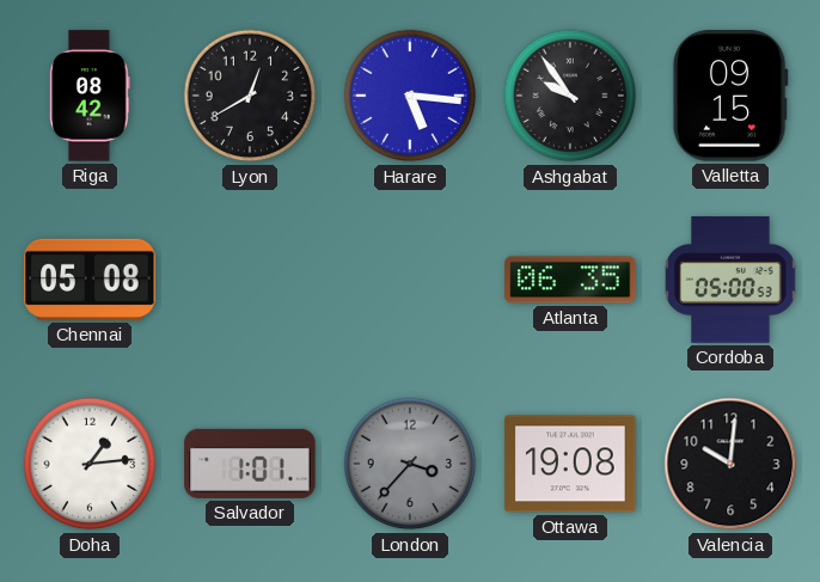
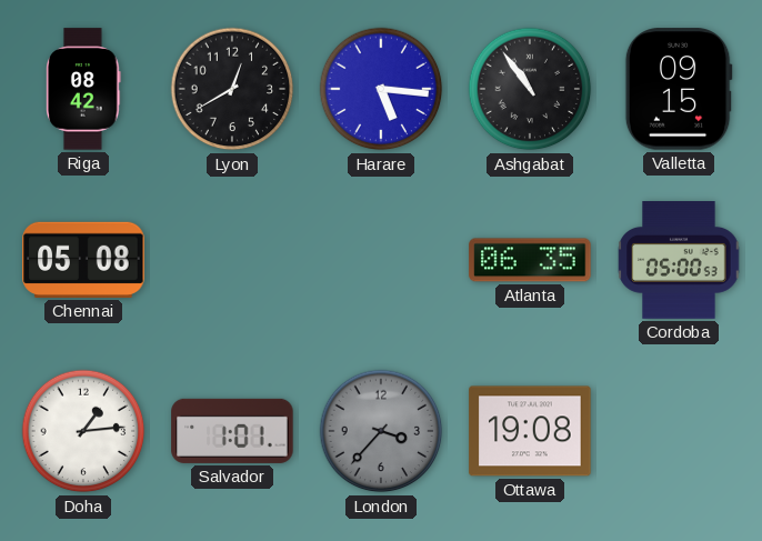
Ashgabat: 9:54 -> 10:54
Valencia: 10:01 -> none
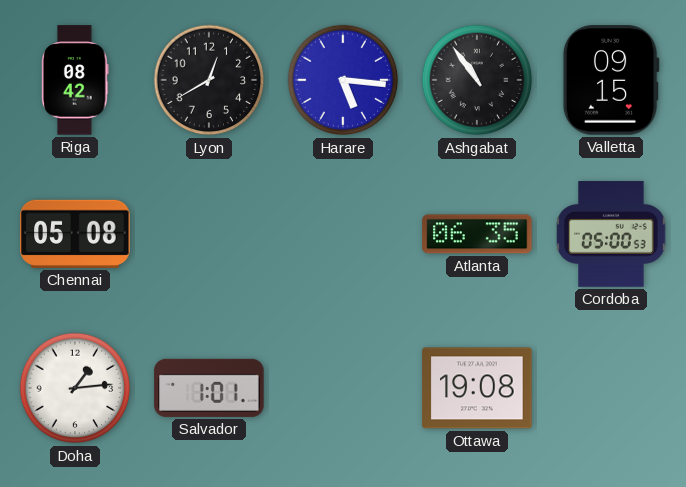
London: 3:37 -> none
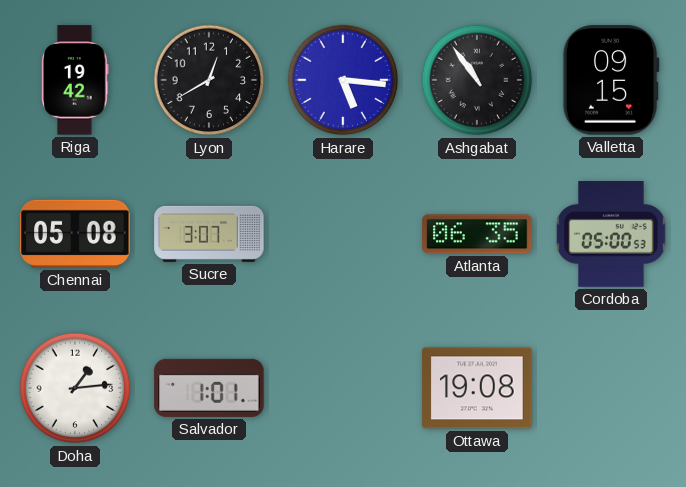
Riga: 08:42 -> 19:42
Sucre: none -> 3:07
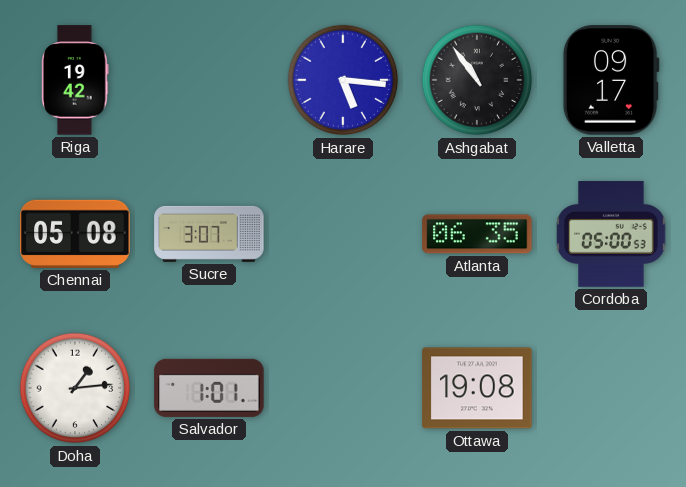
Lyon: 12:40 -> none
Valletta: 09:15 -> 09:17
